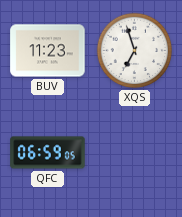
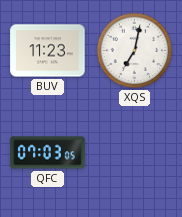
XQS: 6:57 -> 7:02
QFC: 06:59 -> 07:03
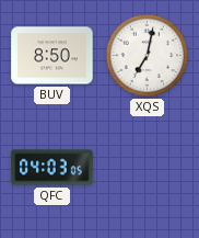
BUV: 11:23 -> 8:50
QFC: 07:03 -> 04:03
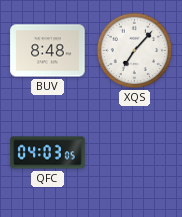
BUV: 8:50 -> 8:48
XQS: 7:02 -> 7:07
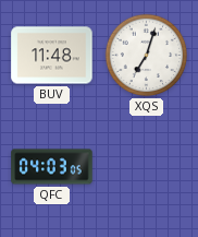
BUV: 8:48 -> 11:48
XQS: 7:07 -> 7:03
